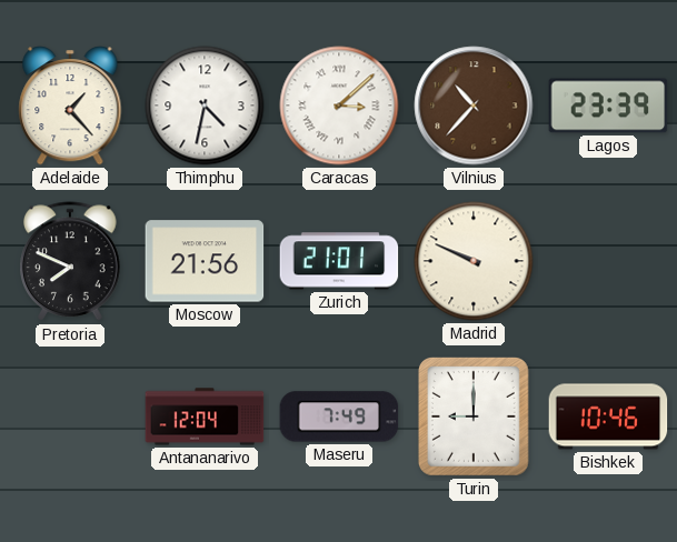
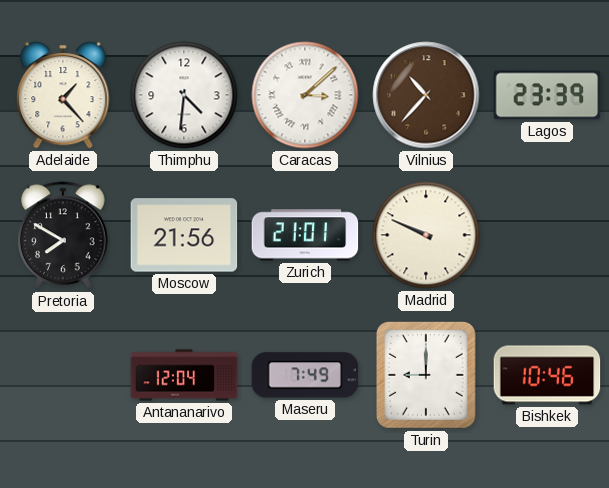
Thimphu: 4:32 -> 4:31
Pretoria: 7:49 -> 7:50
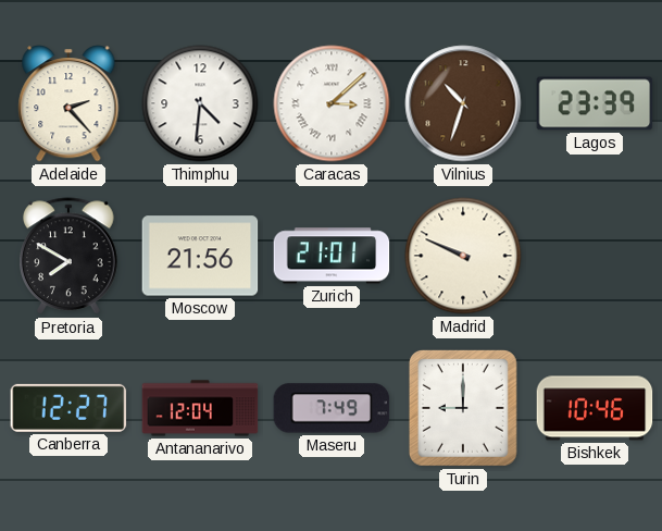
Adelaide: 1:23 -> 2:23
Vilnius: 10:37 -> 10:33
Canberra: none -> 12:27
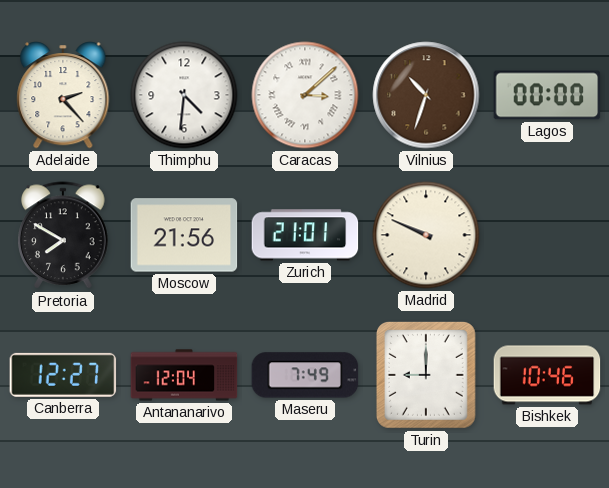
Lagos: 23:39 -> 00:00
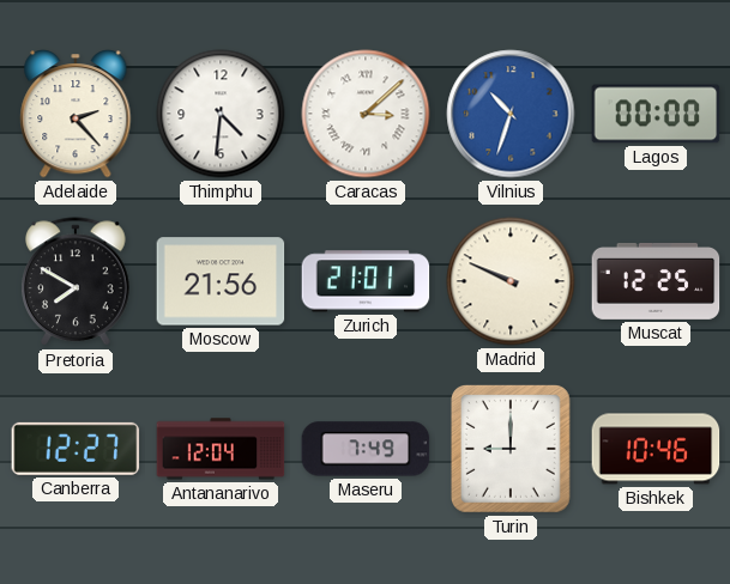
Vilnius dial: brown -> blue
Muscat: none -> 12:25
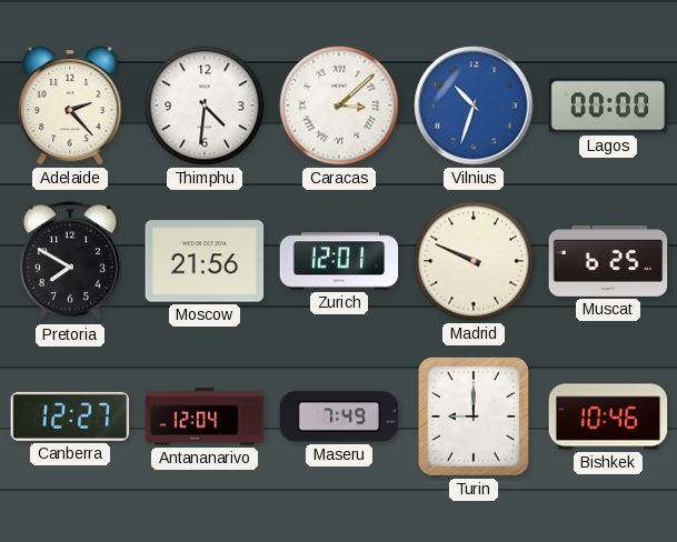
Zurich: 21:01 -> 12:01
Muscat: 12:25 -> 6:25
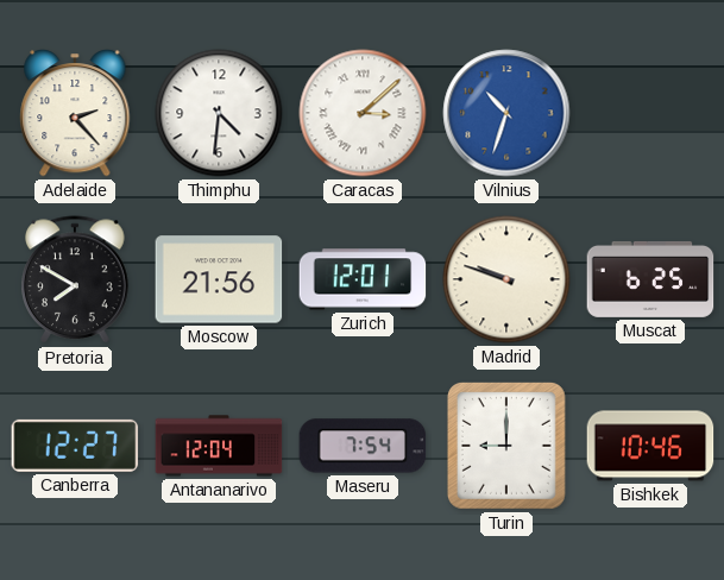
Lagos: 00:00 -> none
Madrid: 9:49 -> 9:48
Maseru: 7:49 -> 7:54
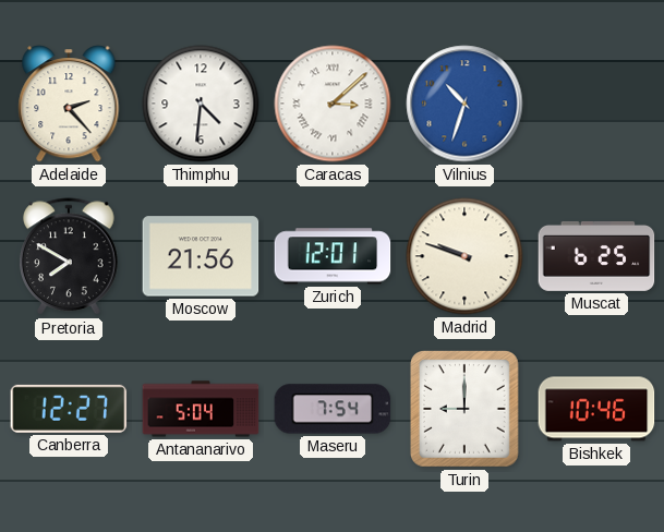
Antananarivo: 12:04 -> 5:04
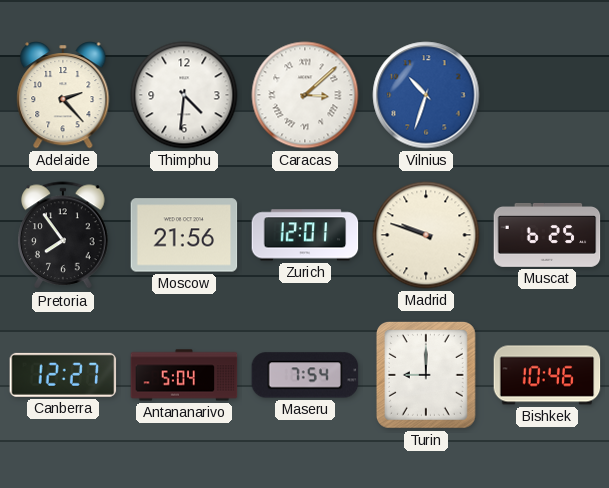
Pretoria: 7:50 -> 7:54
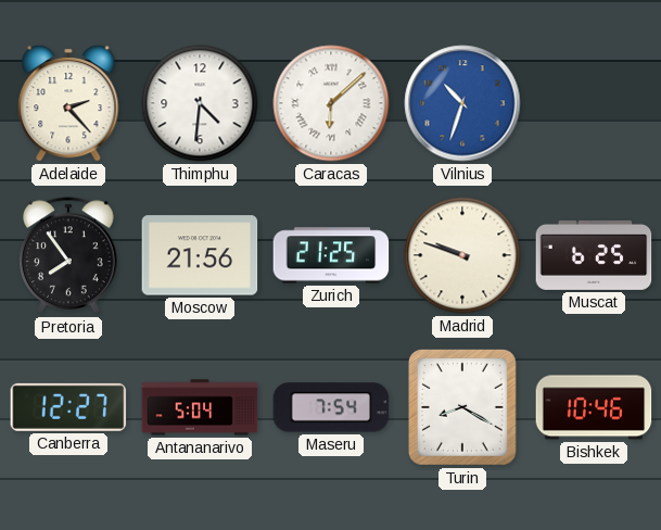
Caracas: 3:08 -> 6:08
Zurich: 12:01 -> 21:25
Turin: 9:00 -> 8:20
